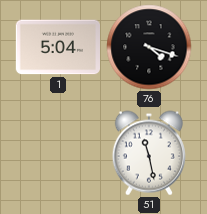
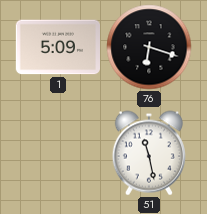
1: 5:04 -> 5:09
76: 4:18 -> 6:18
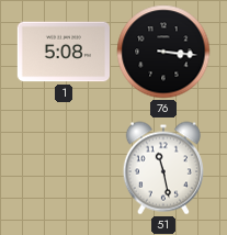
1: 5:09 -> 5:08
76: 6:18 -> 3:16
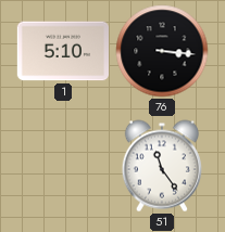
1: 5:08 -> 5:10
51: 11:28 -> 11:24
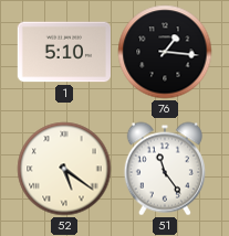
76: 3:16 -> 1:16
52: none -> 5:21
